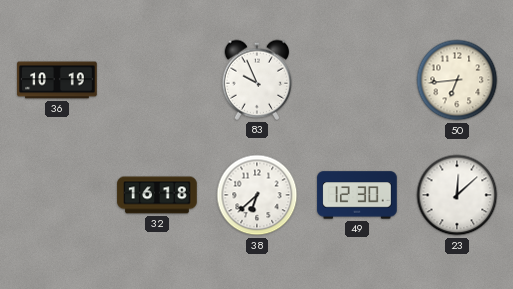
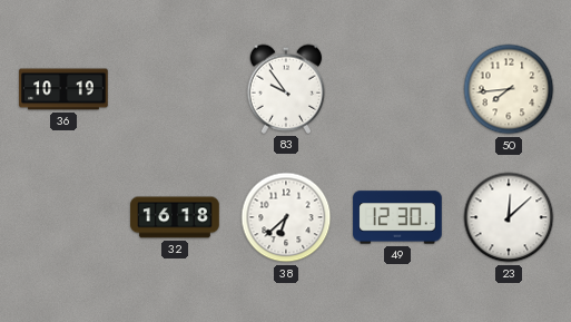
83: 9:56 -> 9:54
50: 6:44 -> 7:44
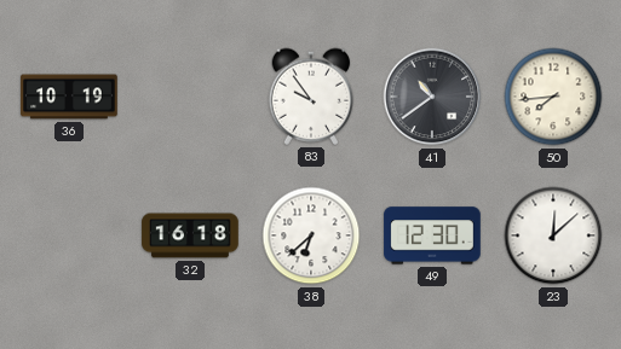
41: none -> 10:39
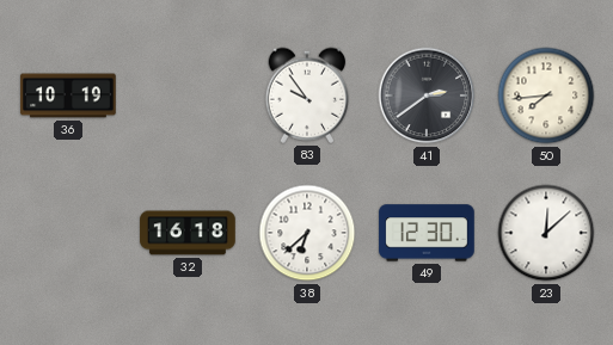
41: 10:39 -> 2:39
